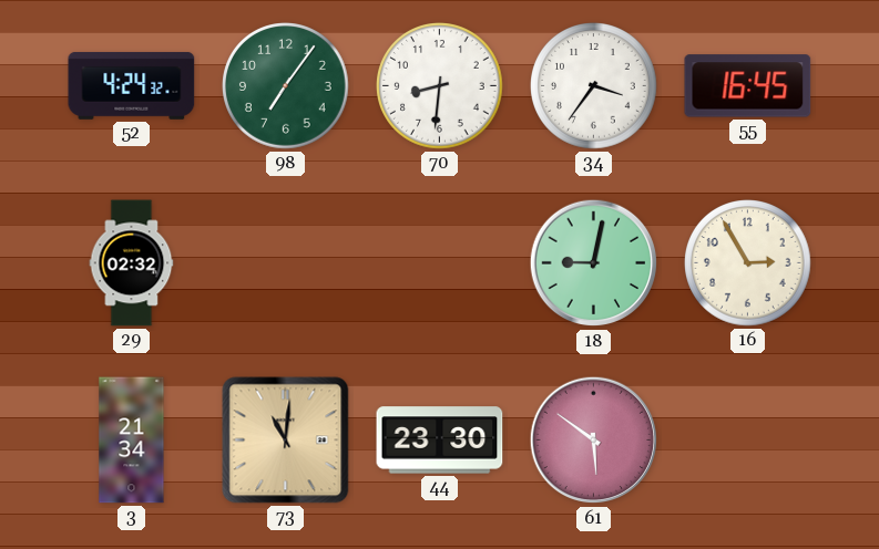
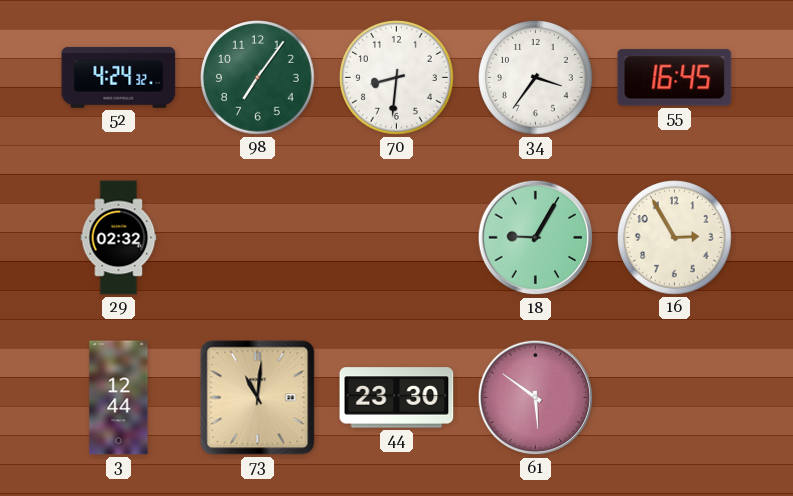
18: 9:02 -> 9:05
3: 21:34 -> 12:44
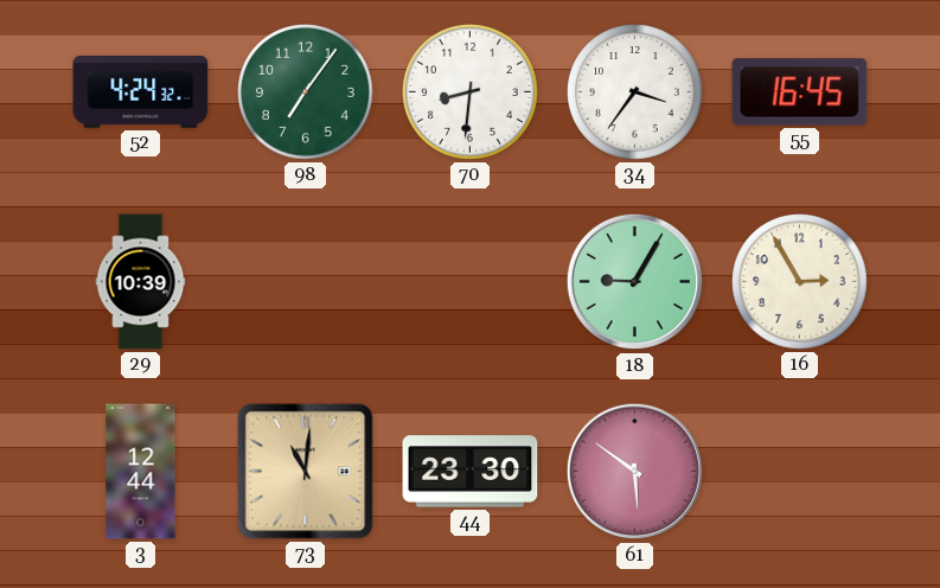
29: 02:32 -> 10:39
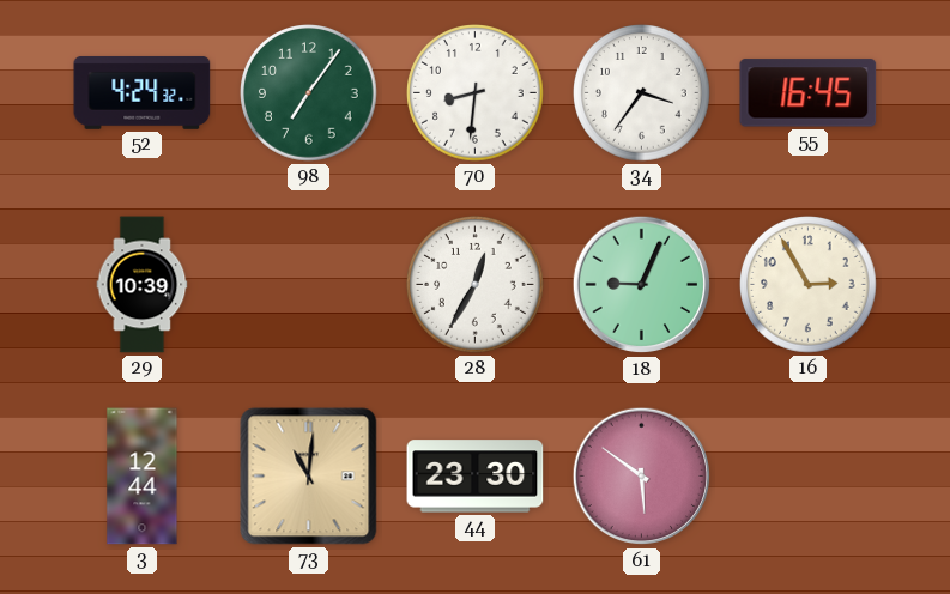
28: none -> 12:35
18: 9:05 -> 9:04
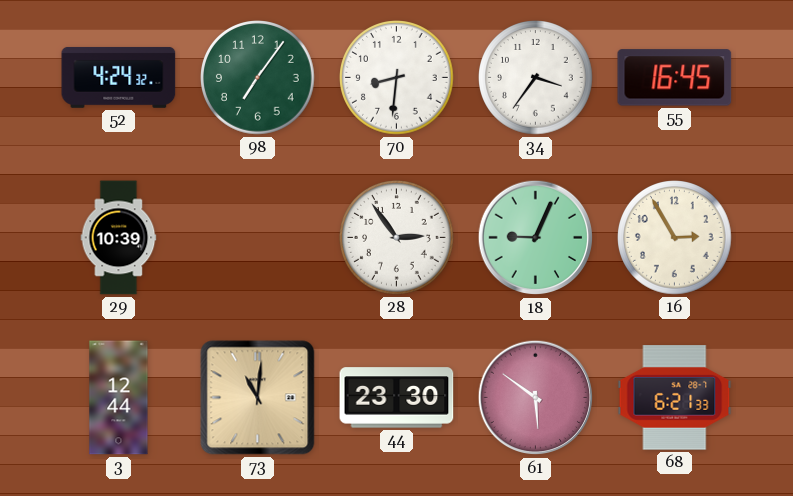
28: 12:35 -> 2:54
68: none -> 6:21
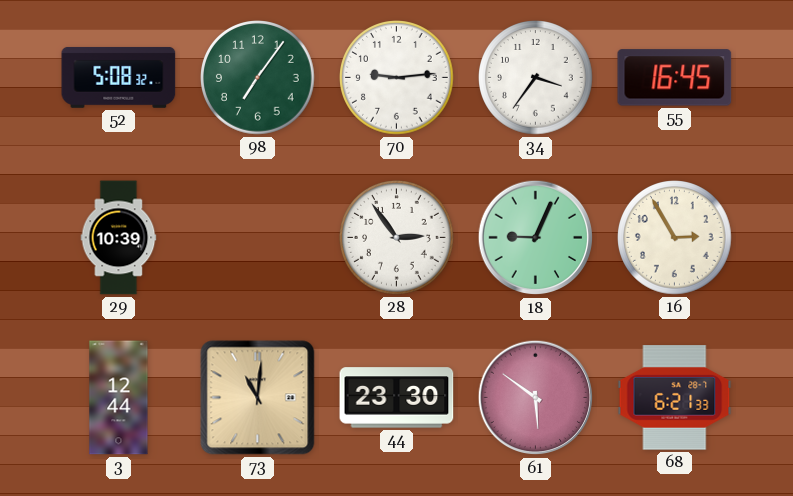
52: 4:24 -> 5:08
70: 8:31 -> 9:14
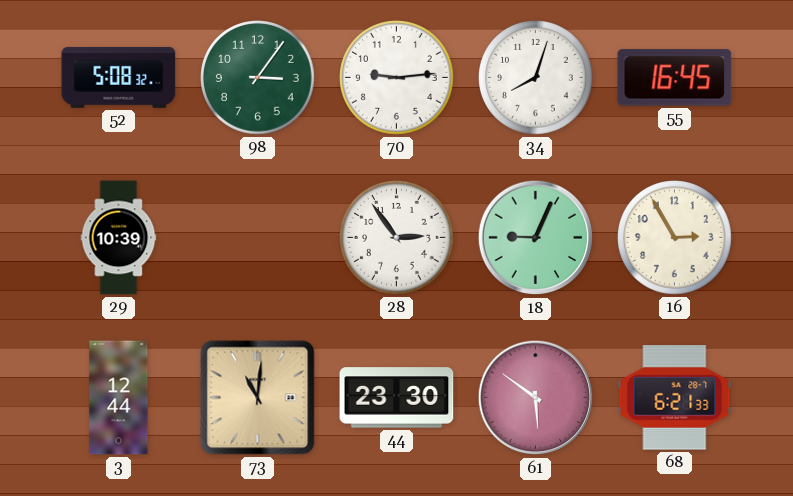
98: 7:06 -> 3:06
34: 3:36 -> 8:03
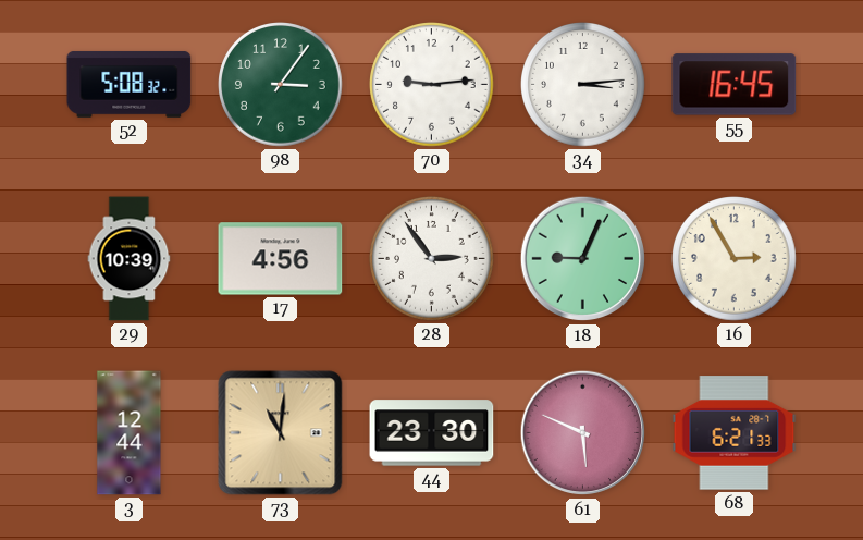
34: 8:03 -> 3:14
17: none -> 4:56
61: 5:51 -> 5:49
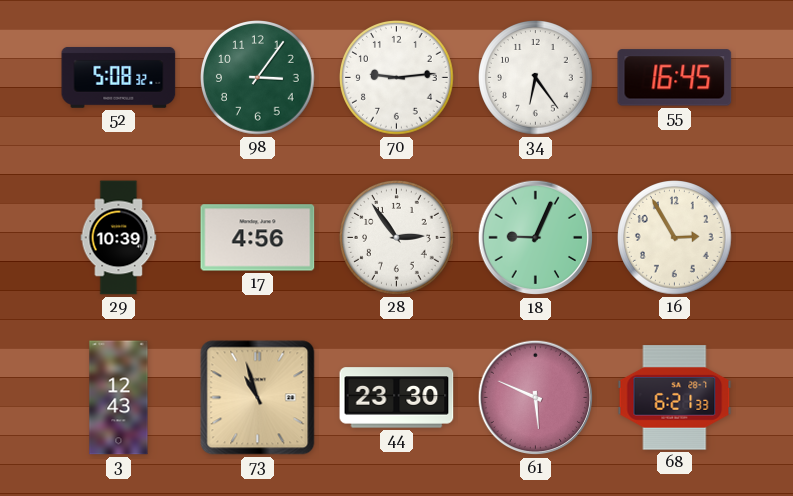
34: 3:14 -> 6:24
3: 12:44 -> 12:43
73: 11:01 -> 10:57
